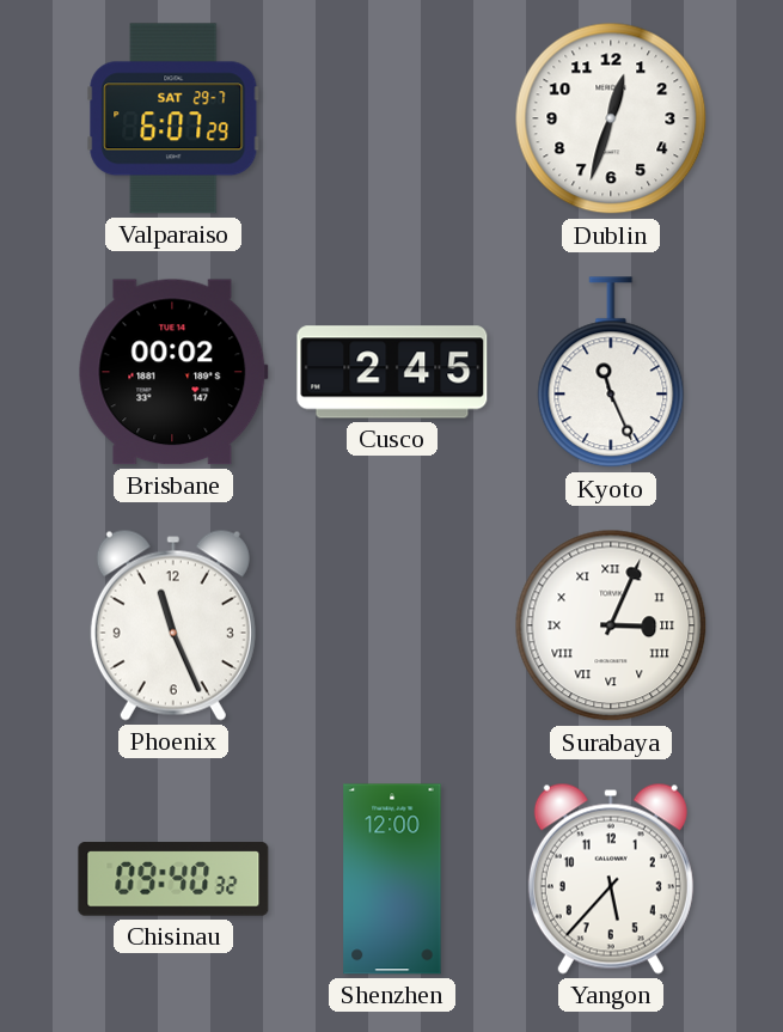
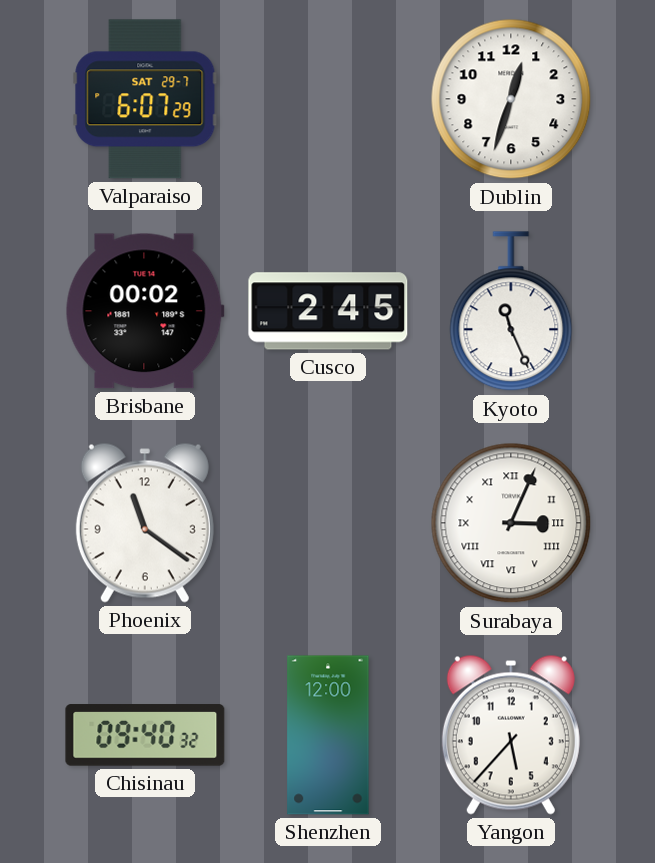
Phoenix: 11:26 -> 11:21
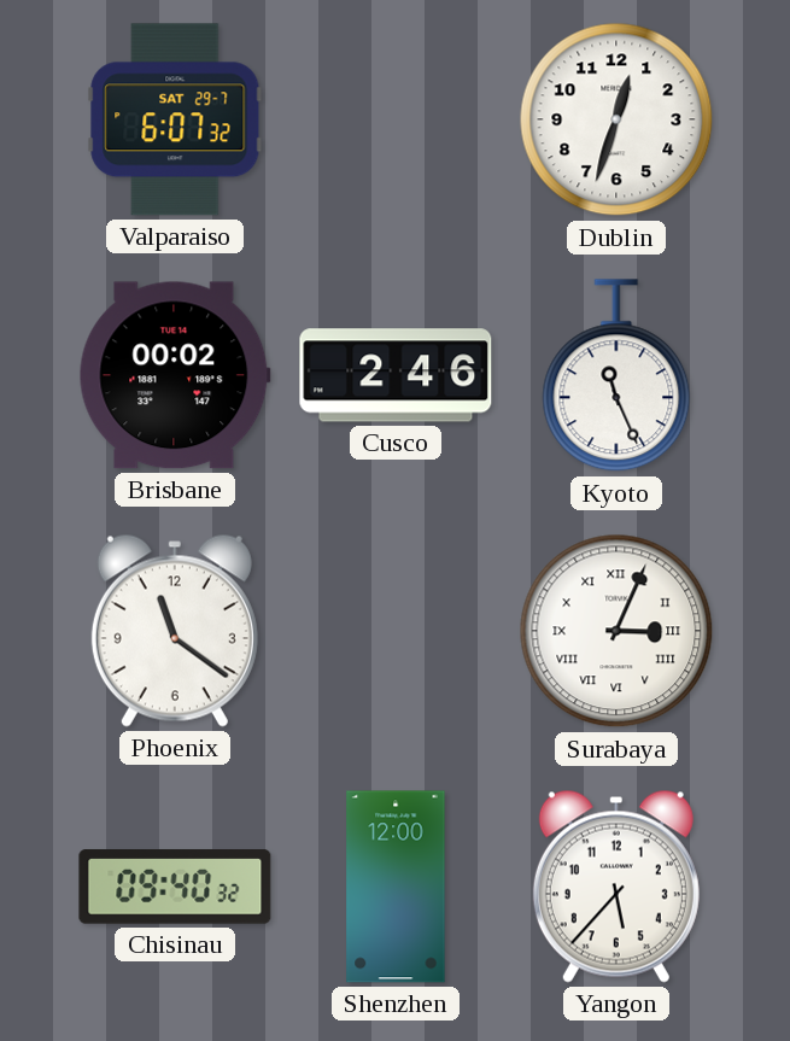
Valparaiso: 6:07:29 -> 6:07:32
Cusco: 2:45 -> 2:46
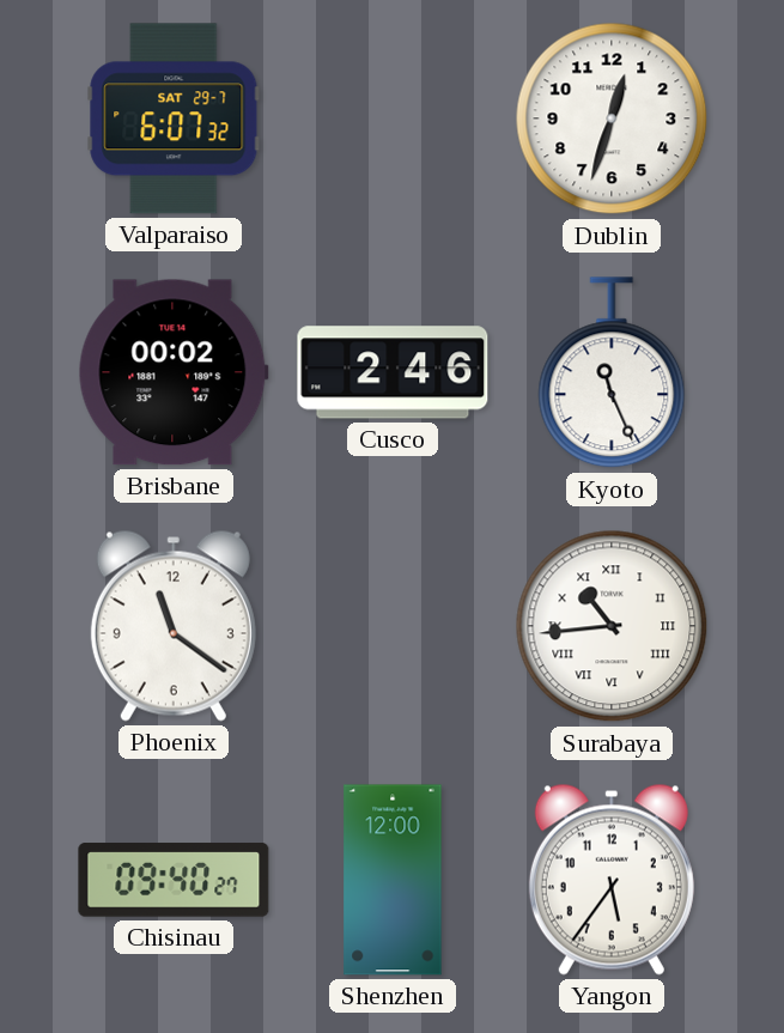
Surabaya: 3:04 -> 10:44
Chisinau: 09:40:32 -> 09:40:27
Yangon: 5:37 -> 5:36
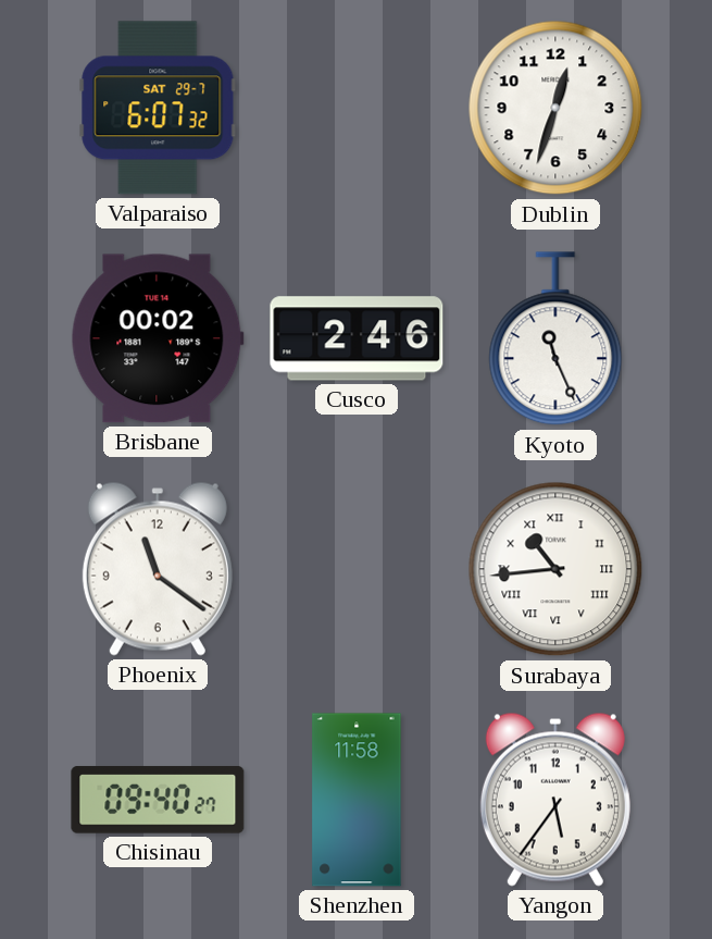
Shenzhen: 12:00 -> 11:58
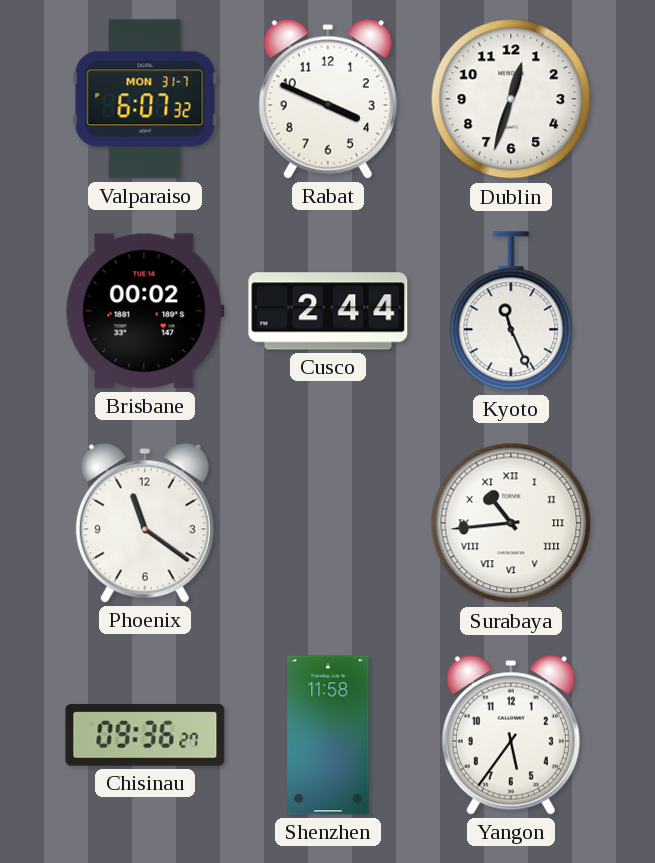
Valparaiso date: SAT 29-7 -> MON 31-7
Rabat: none -> 3:49
Cusco: 2:46 -> 2:44
Chisinau: 09:40 -> 09:36
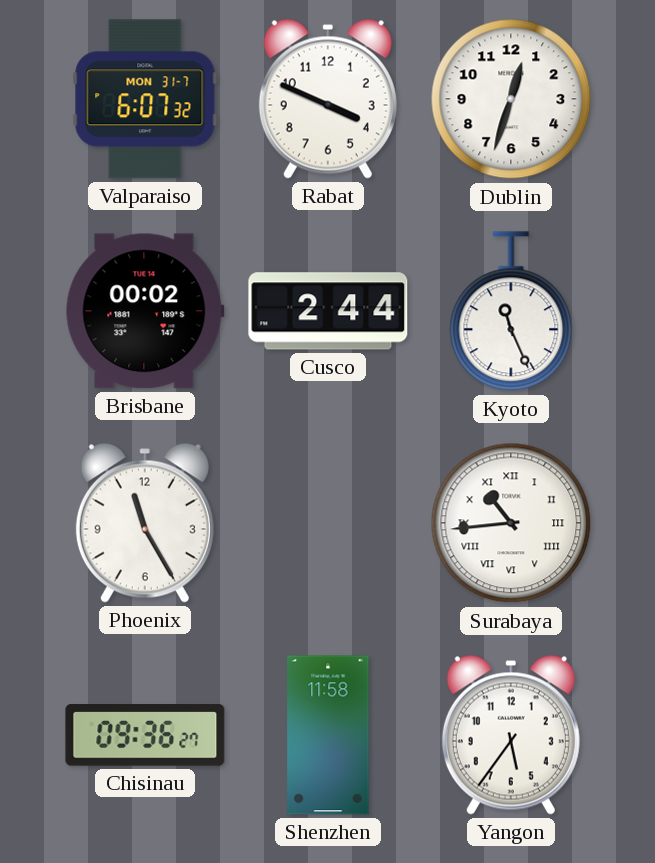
Phoenix: 11:21 -> 11:25
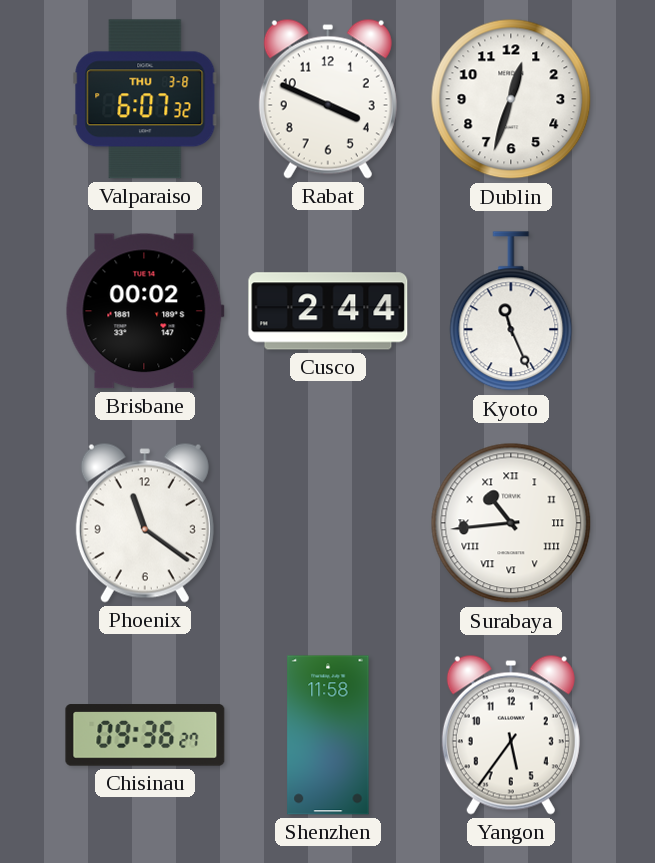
Valparaiso date: MON 31-7 -> THU 3-8
Phoenix: 11:25 -> 11:21
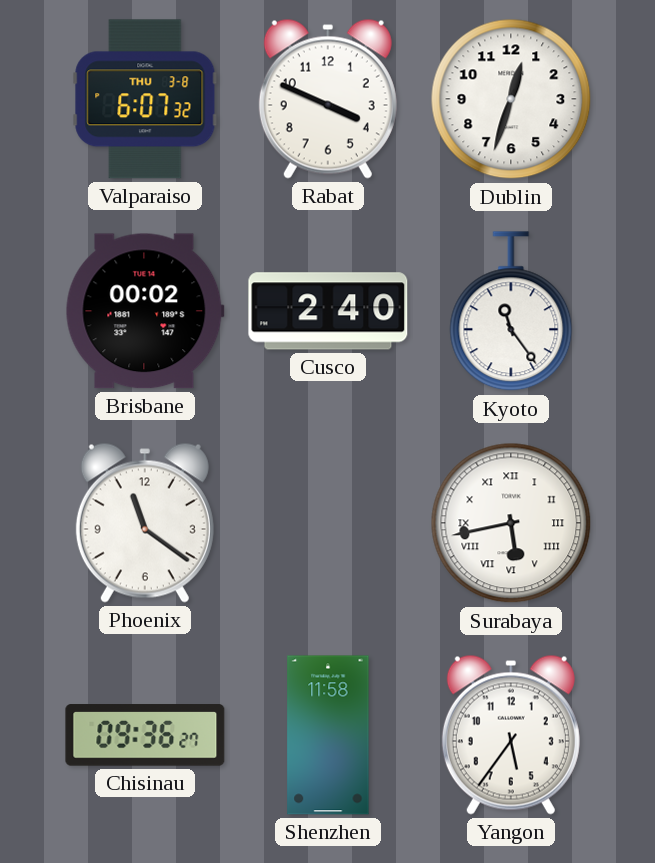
Cusco: 2:44 -> 2:40
Kyoto: 11:26 -> 11:24
Surabaya: 10:44 -> 5:43
